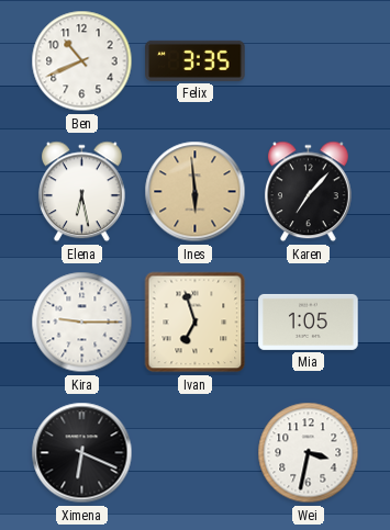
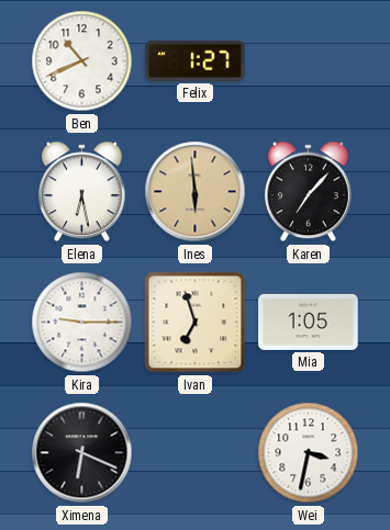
Felix: 3:35 -> 1:27
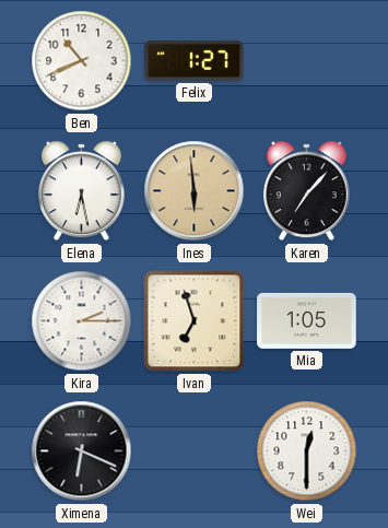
Kira: 9:15 -> 2:15
Wei: 3:32 -> 12:30
